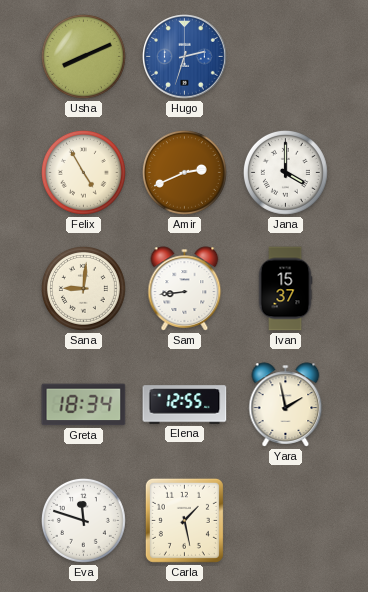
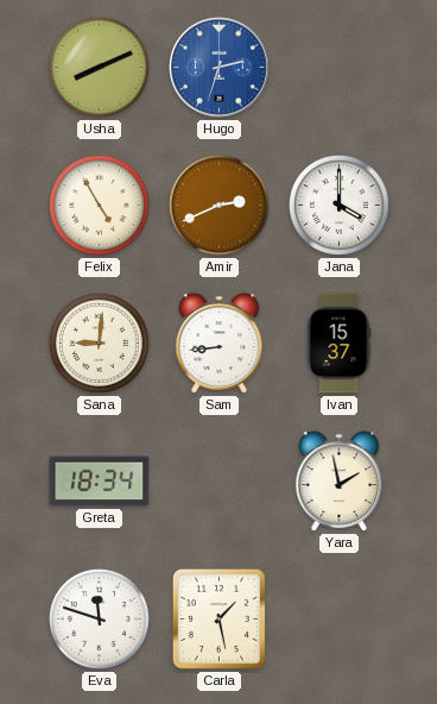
Elena: 12:55 -> none
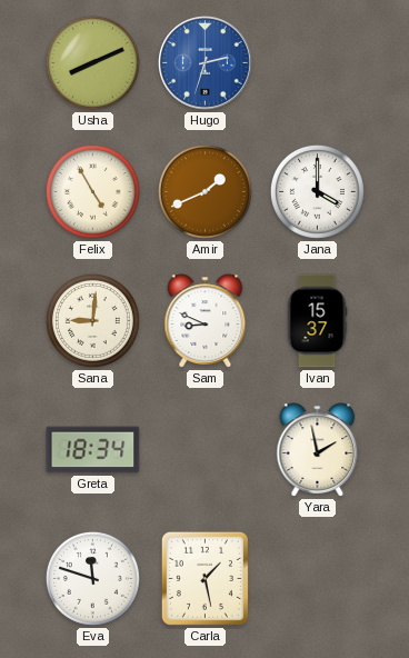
Amir: 2:41 -> 1:41
Sam: 8:44 -> 8:49
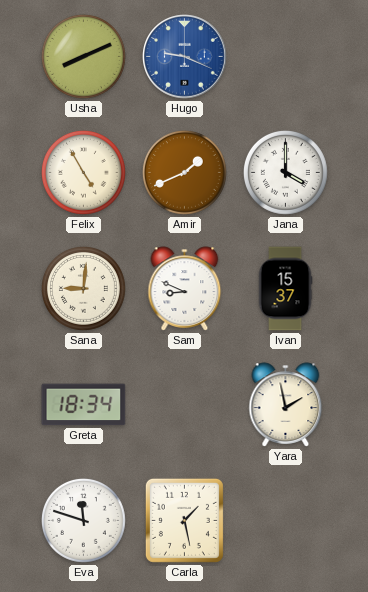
Hugo: 2:33 -> 9:19
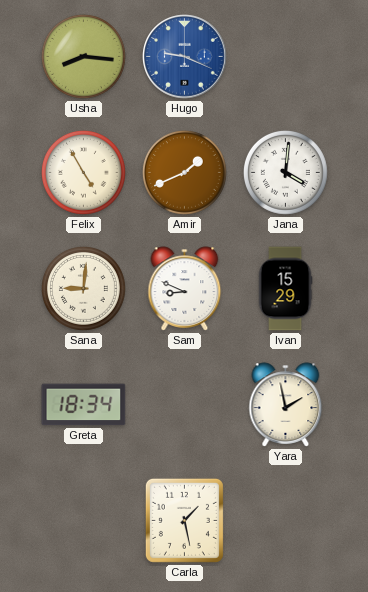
Usha: 8:11 -> 8:16
Jana: 4:00 -> 4:01
Ivan: 15:37 -> 15:29
Eva: 11:48 -> none
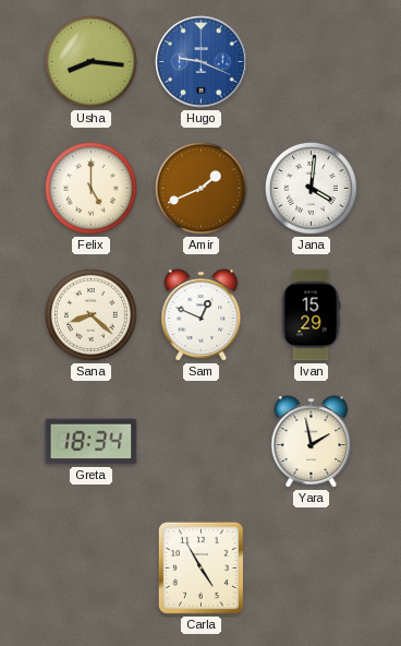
Felix: 4:55 -> 5:00
Sana: 9:01 -> 8:22
Sam: 8:49 -> 12:49
Carla: 1:28 -> 4:55
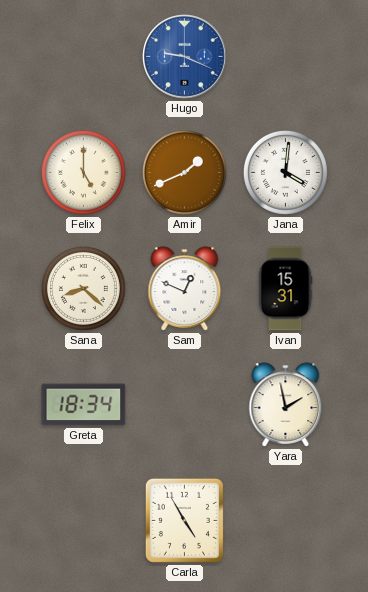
Usha: 8:16 -> none
Ivan: 15:29 -> 15:31
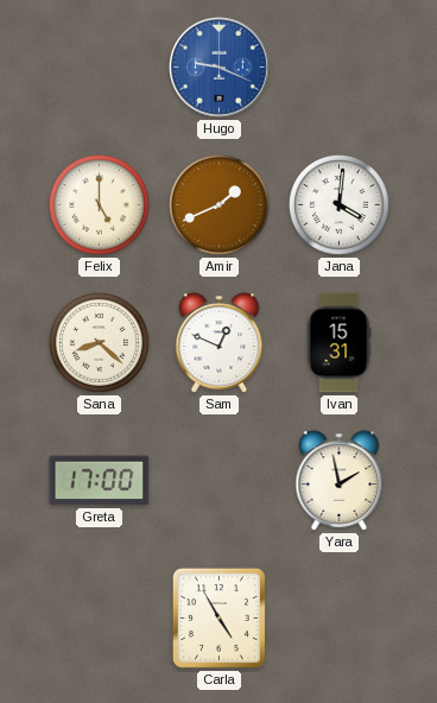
Greta: 18:34 -> 17:00
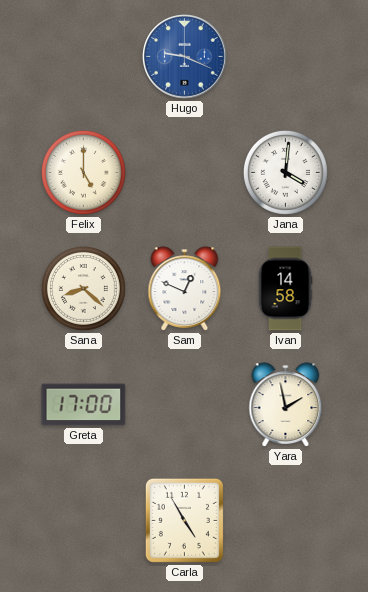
Amir: 1:41 -> none
Ivan: 15:31 -> 14:58
